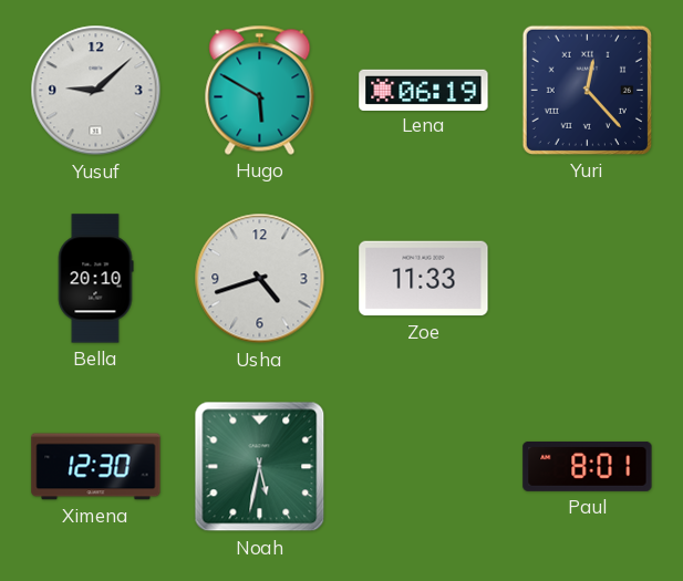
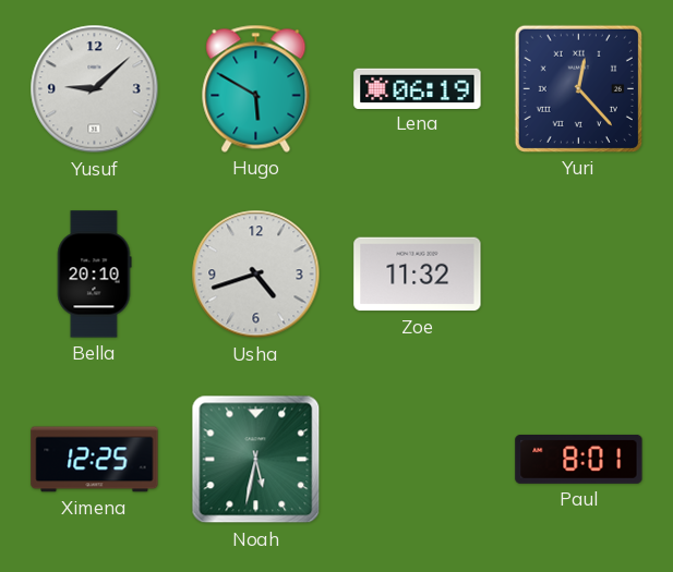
Zoe: 11:33 -> 11:32
Ximena: 12:30 -> 12:25
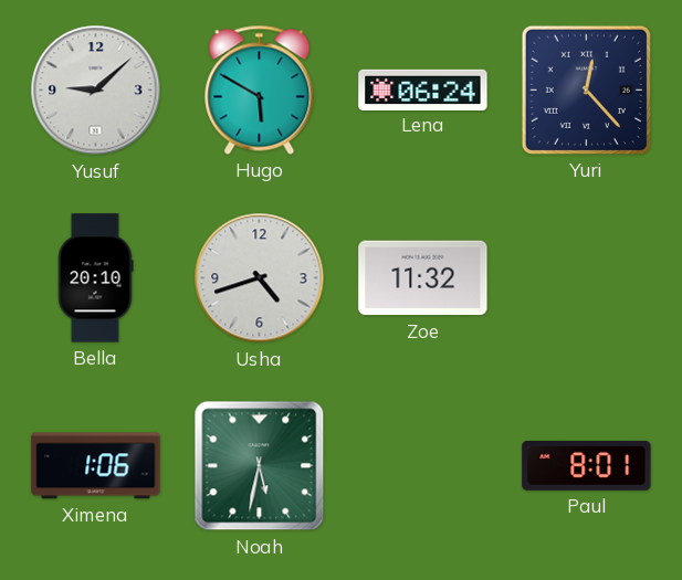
Lena: 06:19 -> 06:24
Ximena: 12:25 -> 1:06
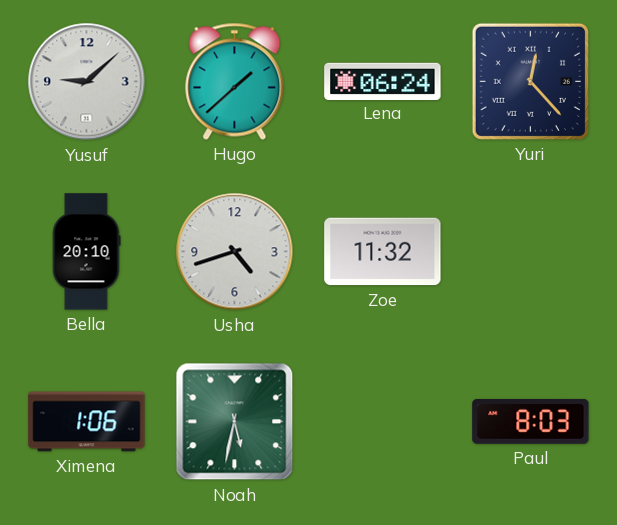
Hugo: 5:50 -> 1:38
Paul: 8:01 -> 8:03
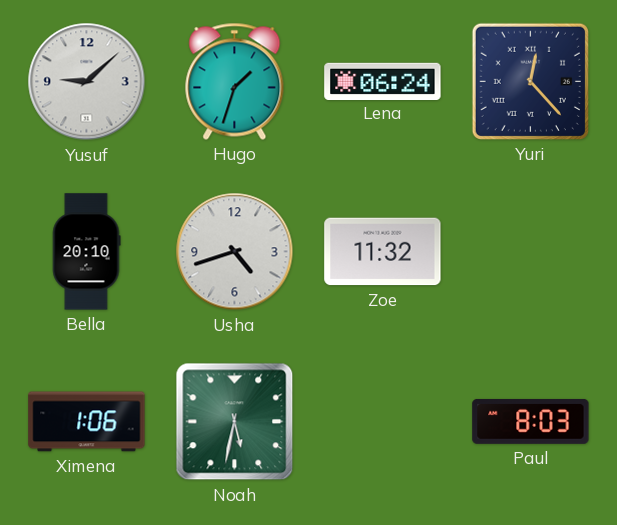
Hugo: 1:38 -> 1:33
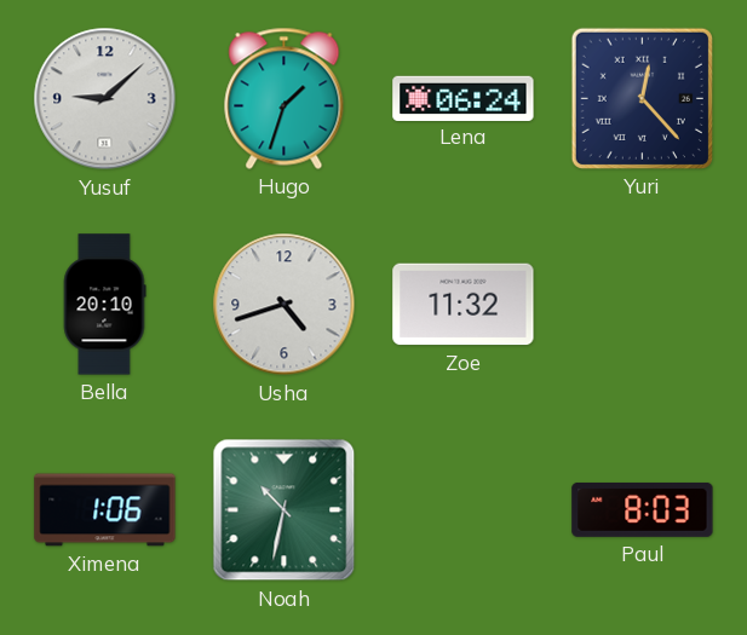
Noah: 5:32 -> 10:32
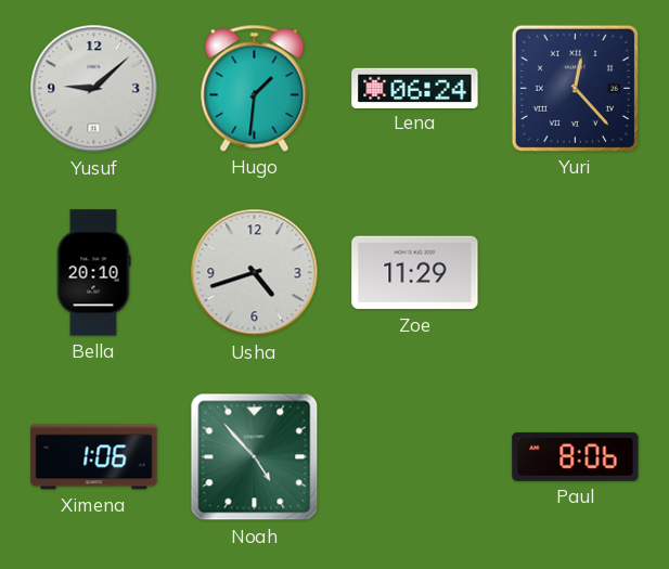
Hugo: 1:33 -> 1:31
Zoe: 11:32 -> 11:29
Noah: 10:32 -> 4:53
Paul: 8:03 -> 8:06
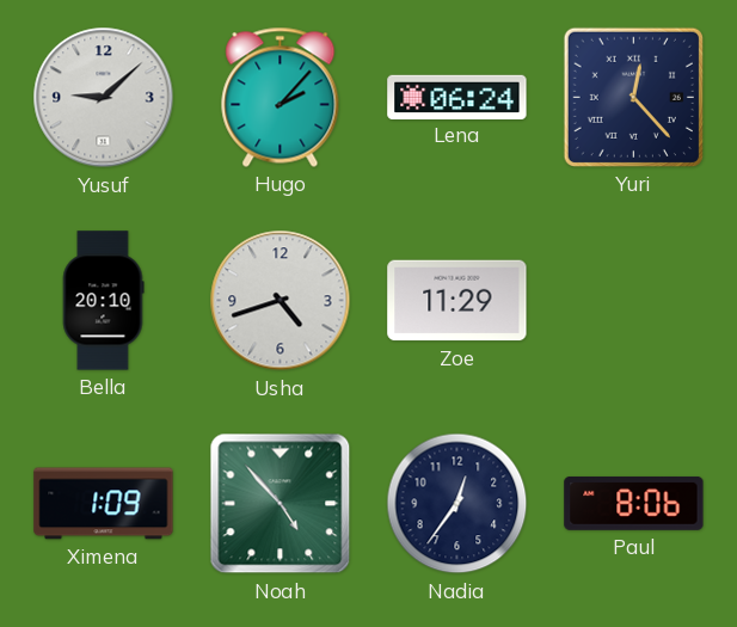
Hugo: 1:31 -> 2:07
Ximena: 1:06 -> 1:09
Nadia: none -> 12:36
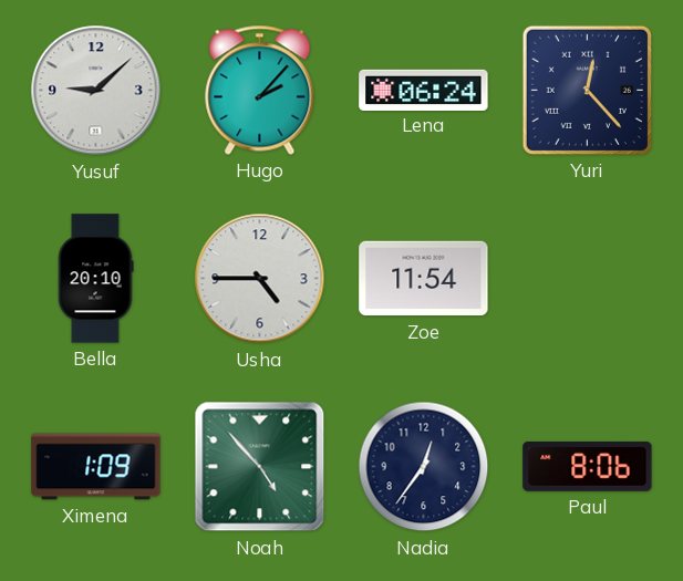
Usha: 4:42 -> 4:45
Zoe: 11:29 -> 11:54
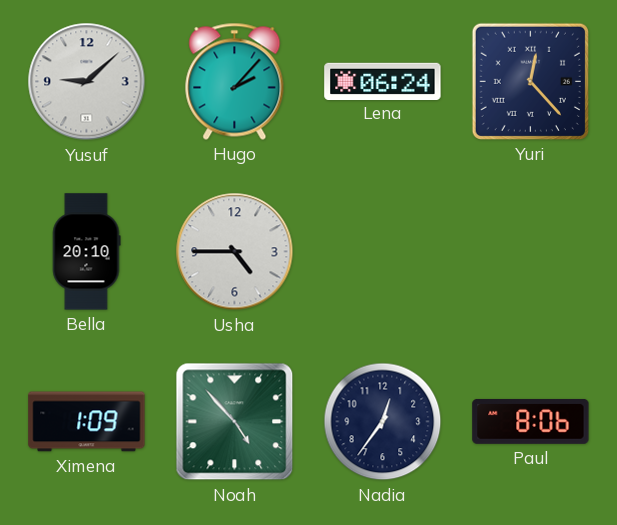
Zoe: 11:54 -> none
